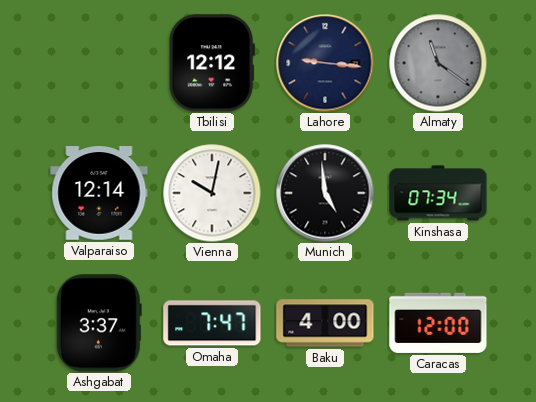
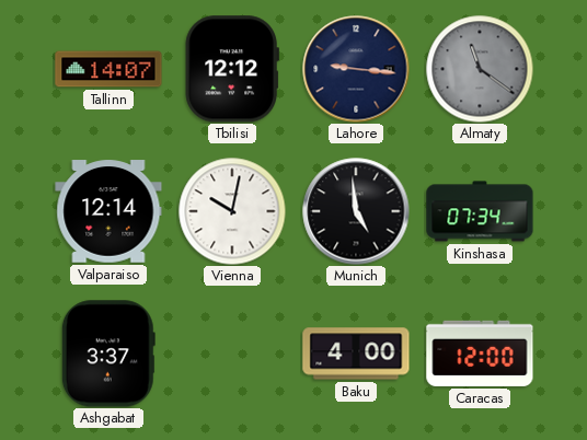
Tallinn: none -> 14:07
Omaha: 7:47 -> none
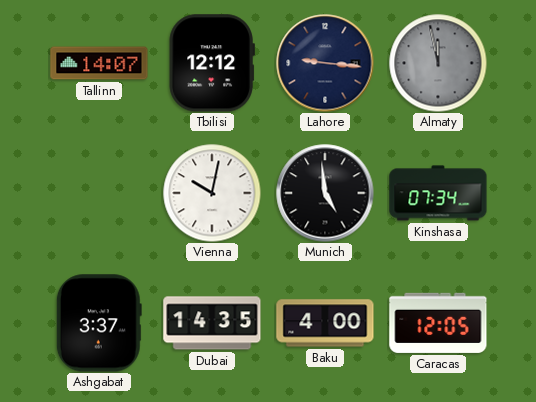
Almaty: 11:21 -> 11:58
Valparaiso: 12:14 -> none
Dubai: none -> 14:35
Caracas: 12:00 -> 12:05
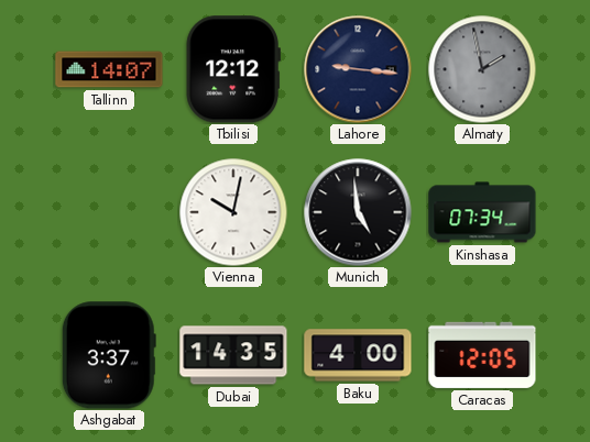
Almaty: 11:58 -> 1:58
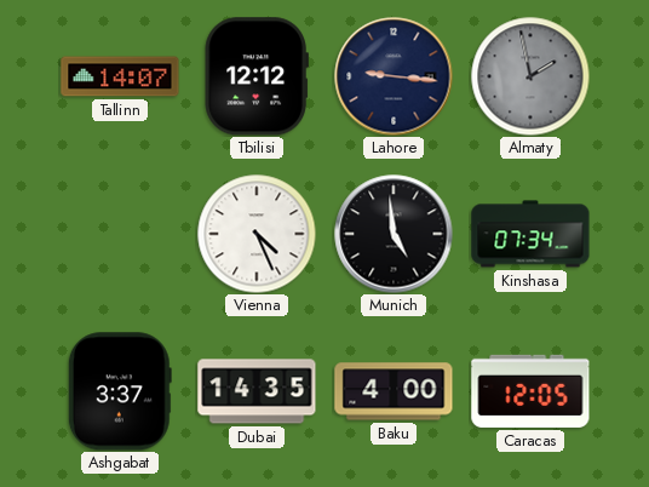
Vienna: 10:02 -> 4:26
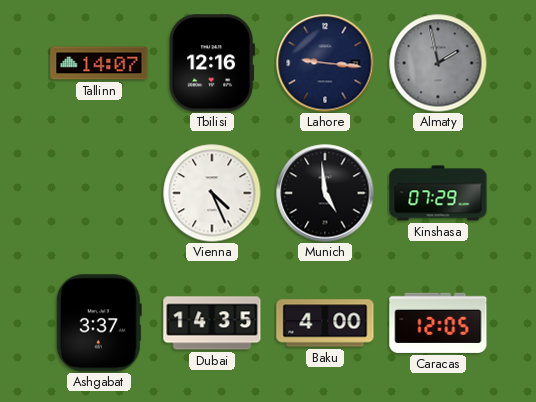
Tbilisi: 12:12 -> 12:16
Kinshasa: 07:34 -> 07:29
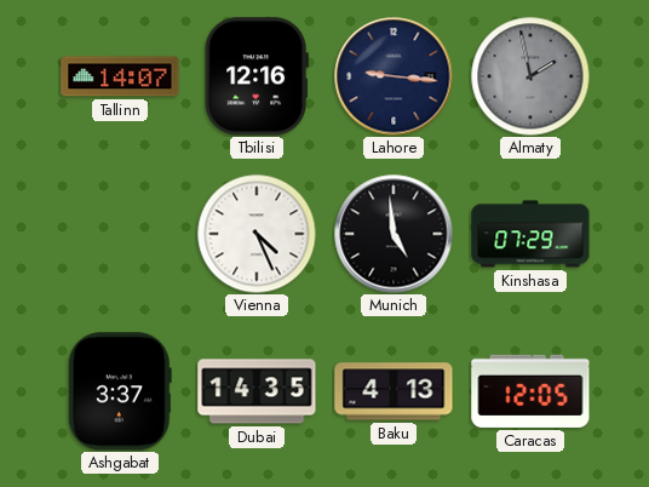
Baku: 4:00 -> 4:13
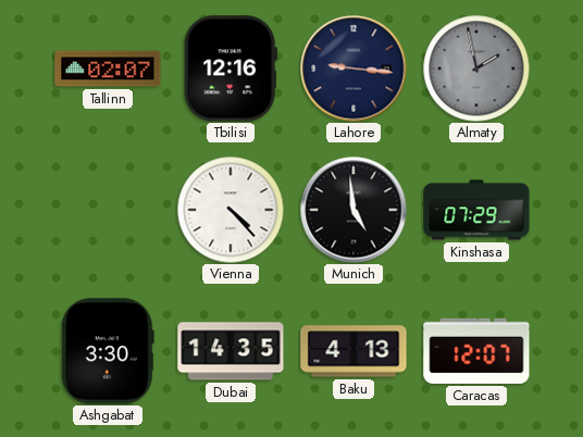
Tallinn: 14:07 -> 02:07
Vienna: 4:26 -> 4:23
Ashgabat: 3:37 -> 3:30
Caracas: 12:05 -> 12:07
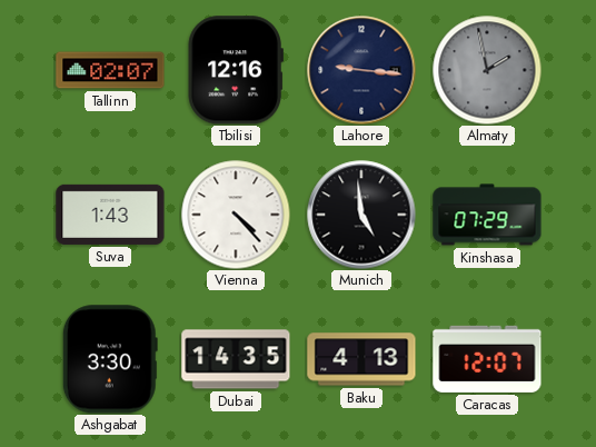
Suva: none -> 1:43
